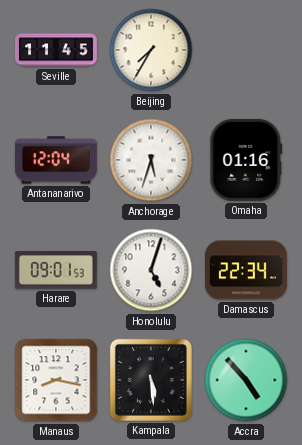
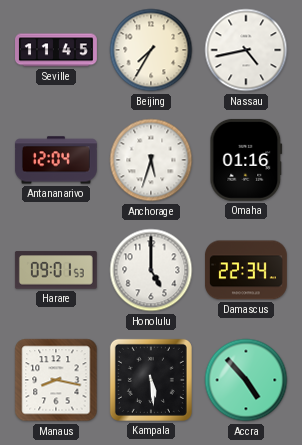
Nassau: none -> 4:43
Honolulu: 5:03 -> 5:00
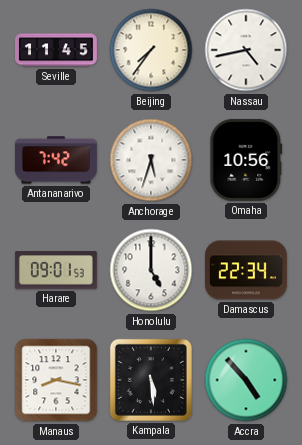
Beijing: 7:35 -> 7:36
Antananarivo: 12:04 -> 7:42
Omaha: 01:16 -> 10:56
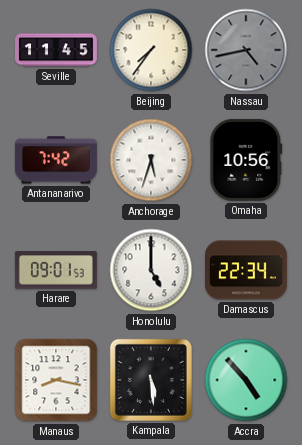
Nassau dial: white -> grey
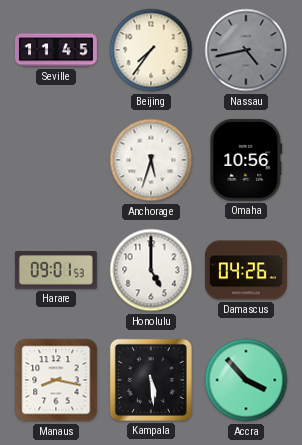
Antananarivo: 7:42 -> none
Damascus: 22:34 -> 04:26
Accra: 4:53 -> 3:53
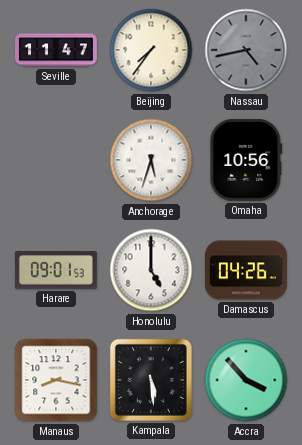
Seville: 11:45 -> 11:47
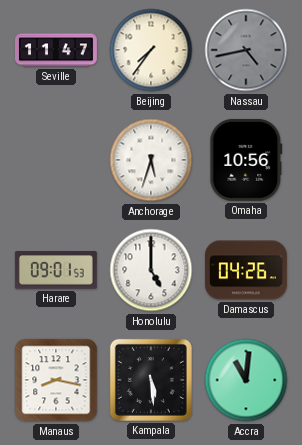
Accra: 3:53 -> 11:01
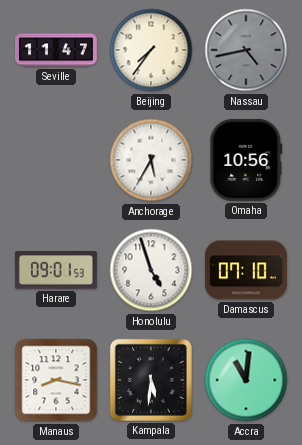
Anchorage: 5:33 -> 5:35
Honolulu: 5:00 -> 4:57
Damascus: 04:26 -> 07:10
Kampala: 5:29 -> 5:31
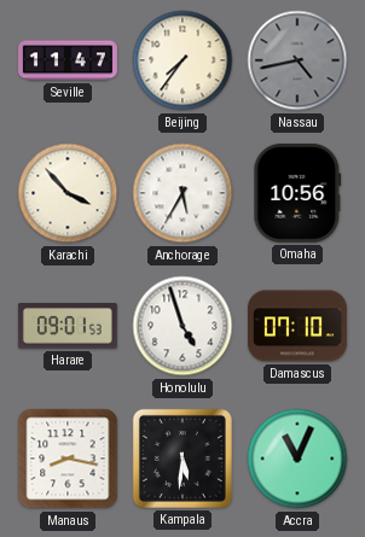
Karachi: none -> 3:53
Accra: 11:01 -> 11:04
